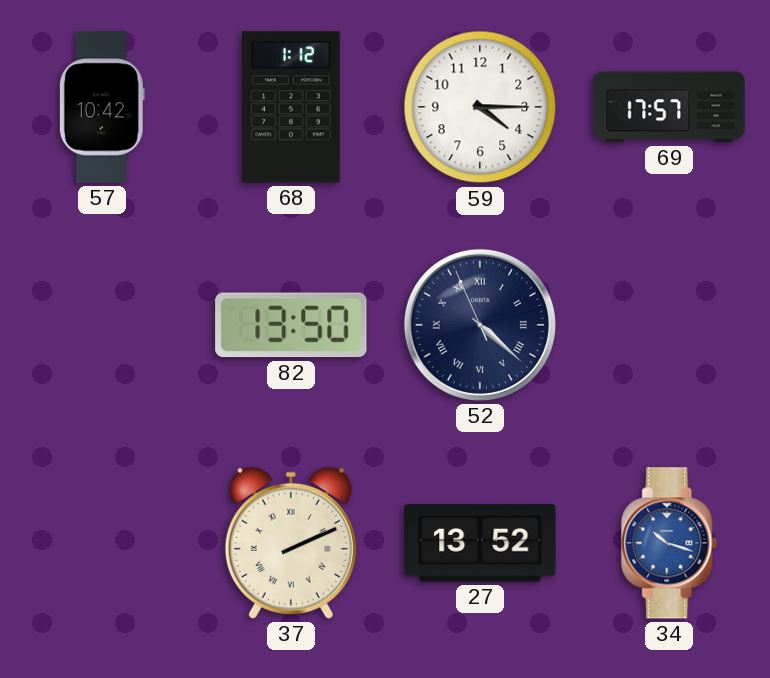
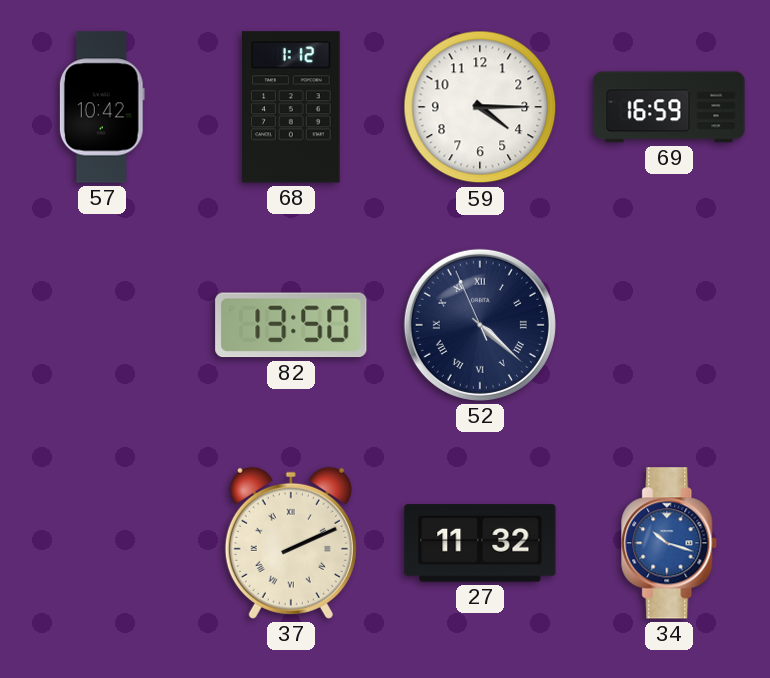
69: 17:57 -> 16:59
27: 13:52 -> 11:32
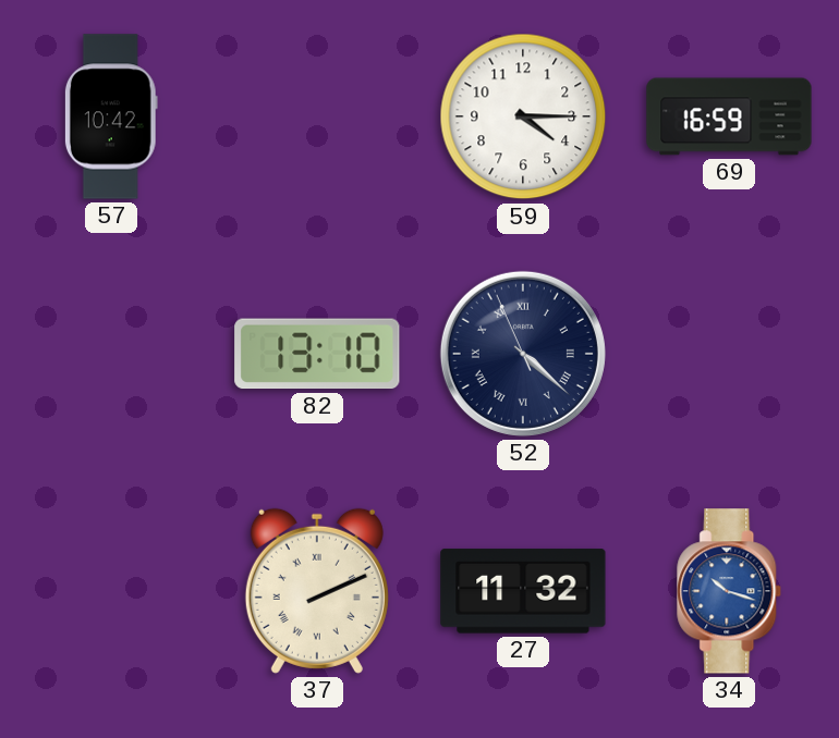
68: 1:12 -> none
82: 13:50 -> 13:10
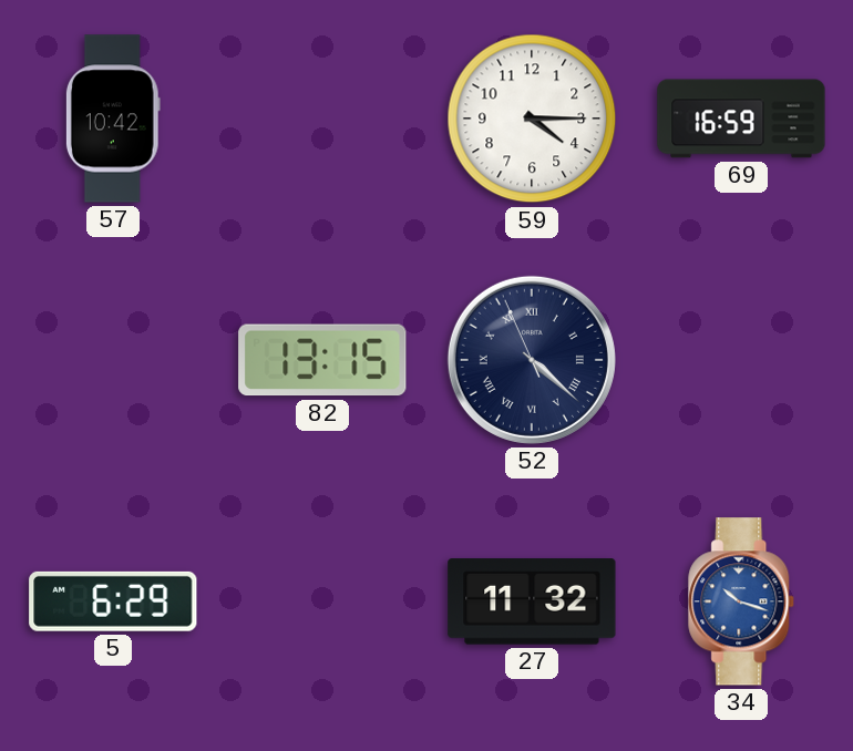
82: 13:10 -> 13:15
5: none -> 6:29
37: 2:11 -> none
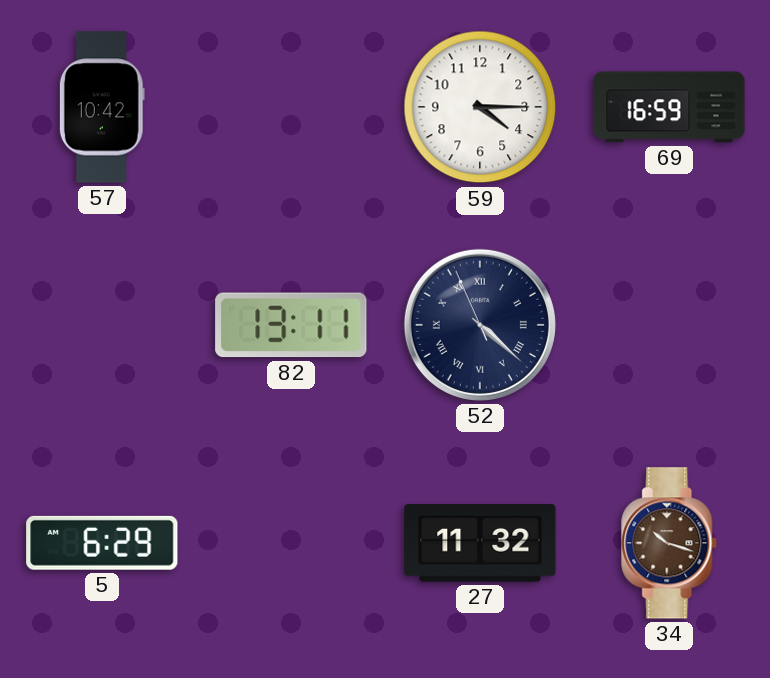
82: 13:15 -> 13:11
34 dial: blue -> brown
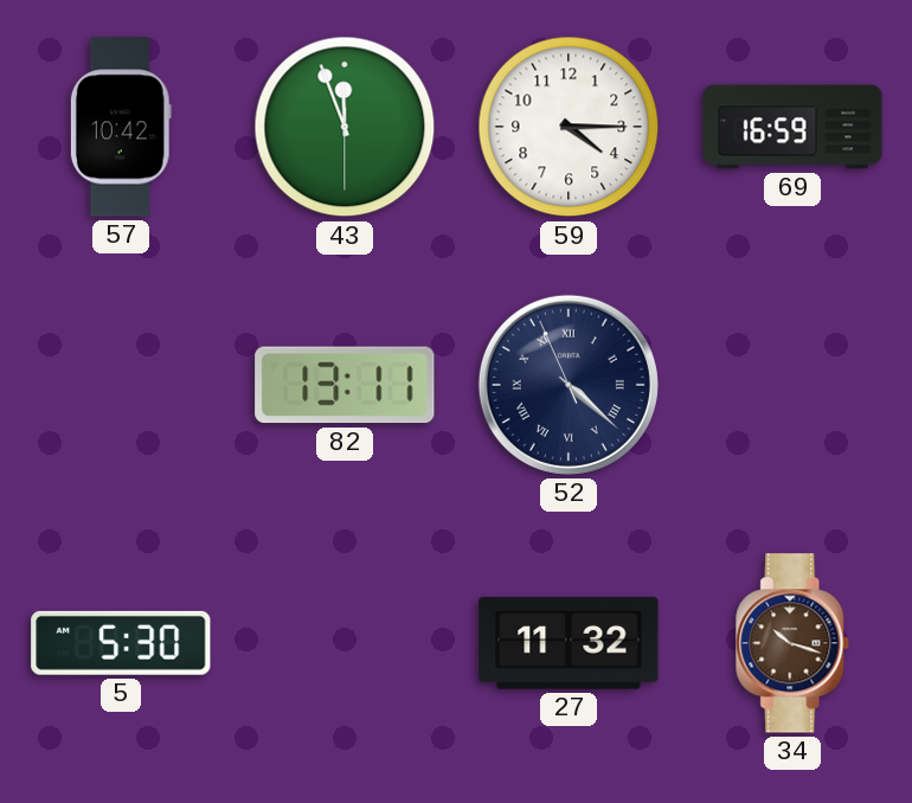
43: none -> 11:56
5: 6:29 -> 5:30
